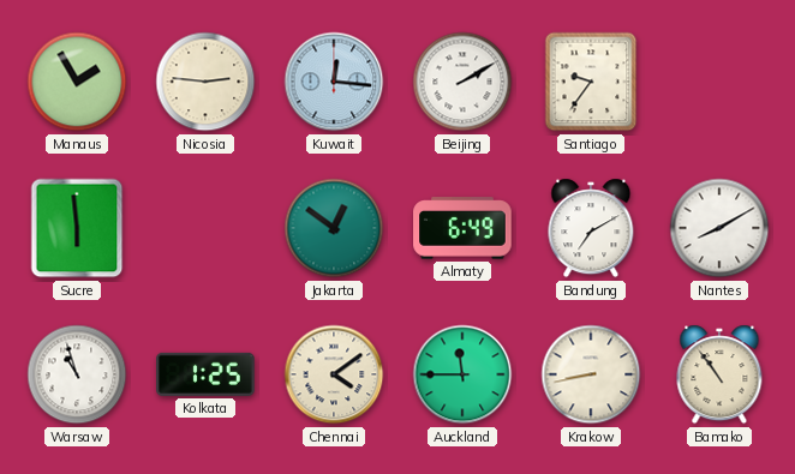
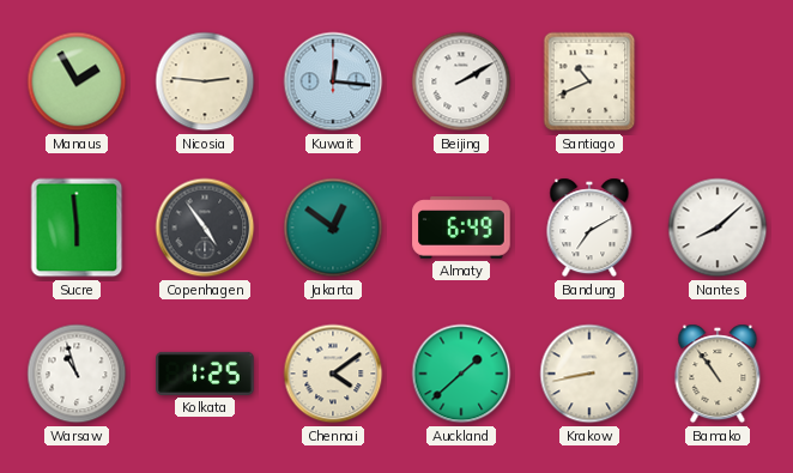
Santiago: 9:36 -> 10:41
Copenhagen: none -> 4:54
Nantes: 8:10 -> 8:08
Auckland: 11:45 -> 1:38
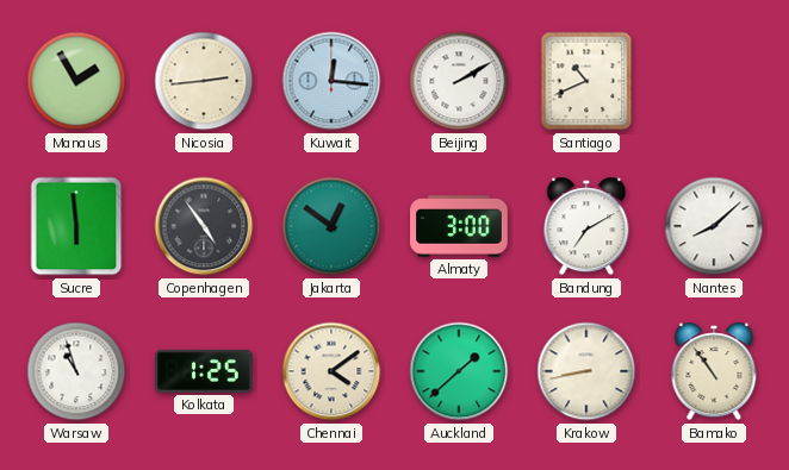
Nicosia: 2:46 -> 2:44
Almaty: 6:49 -> 3:00
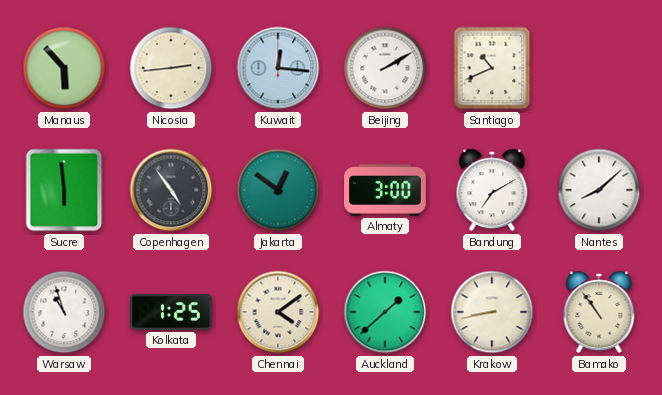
Manaus: 1:55 -> 5:53
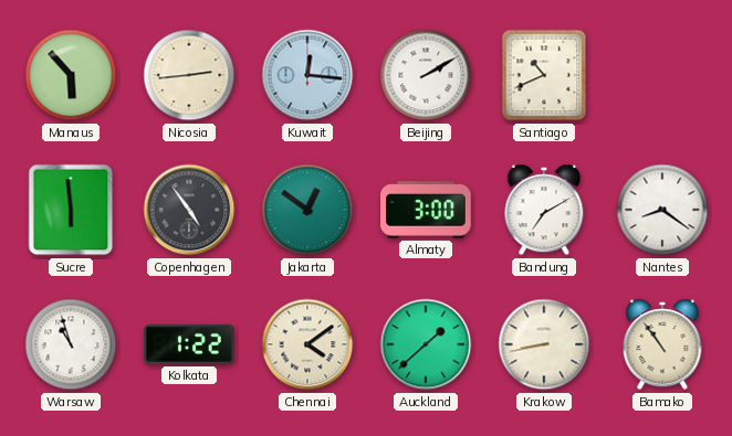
Nantes: 8:08 -> 8:21
Kolkata: 1:25 -> 1:22
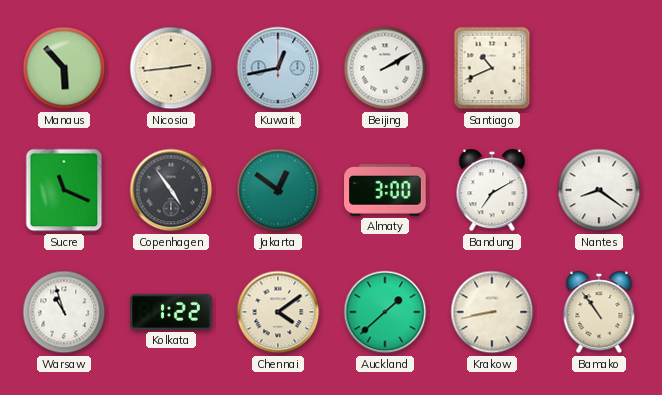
Kuwait: 12:16 -> 12:43
Sucre: 5:59 -> 11:19
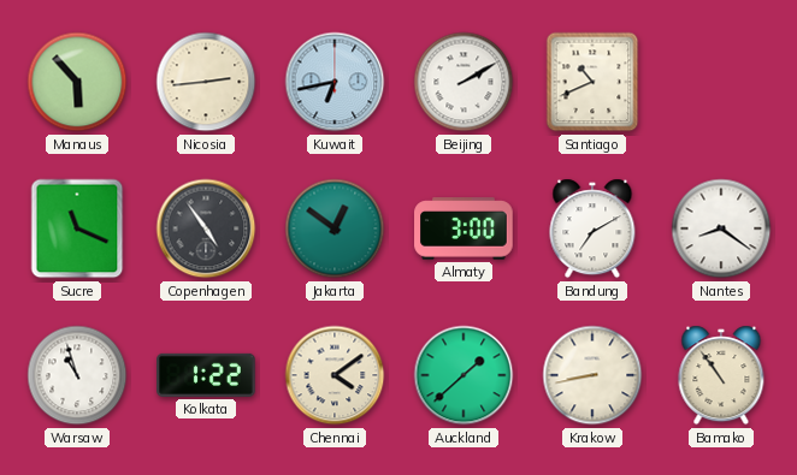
Kuwait: 12:43 -> 6:43
